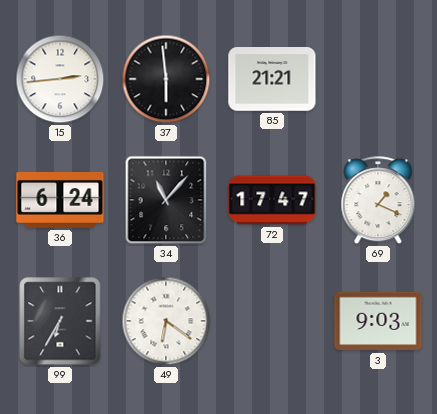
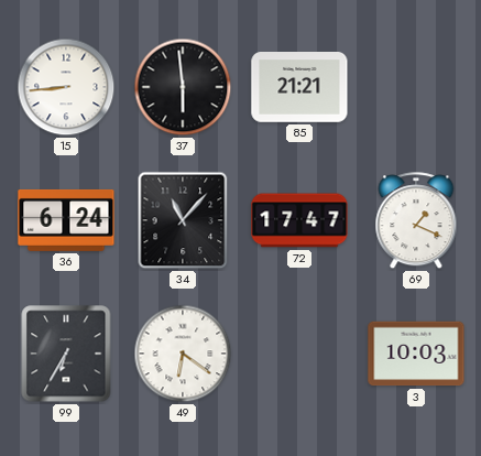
15: 2:44 -> 8:44
3: 9:03 -> 10:03
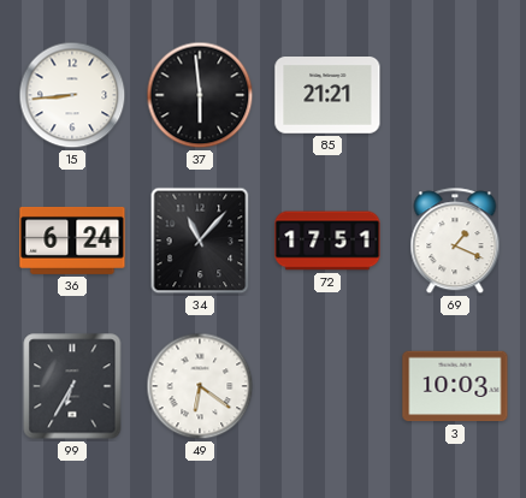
72: 17:47 -> 17:51
